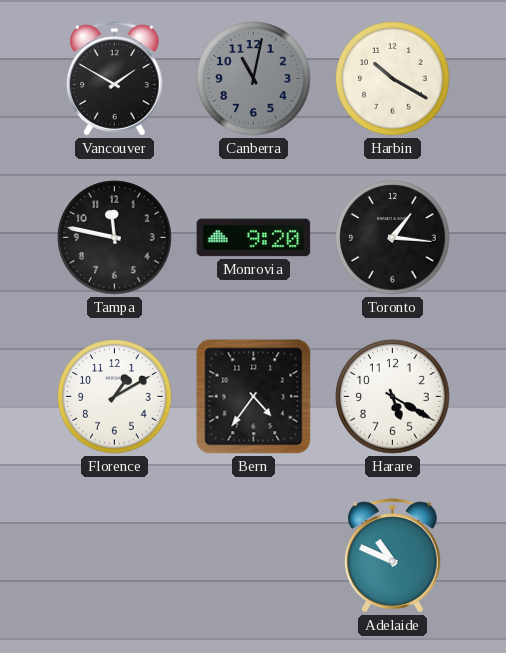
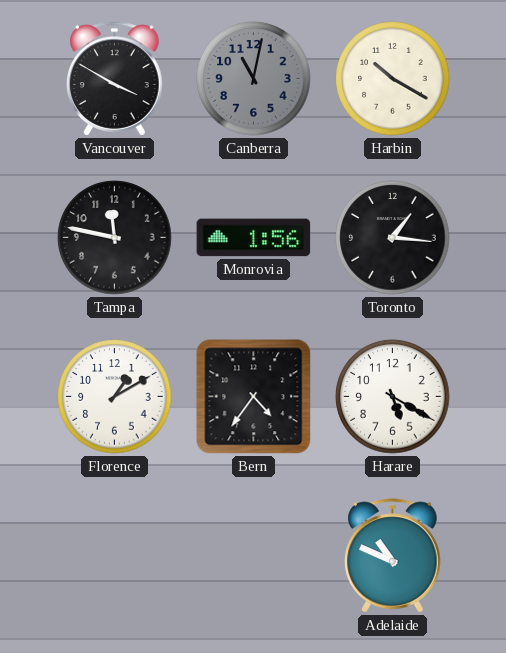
Vancouver: 1:50 -> 3:50
Monrovia: 9:20 -> 1:56
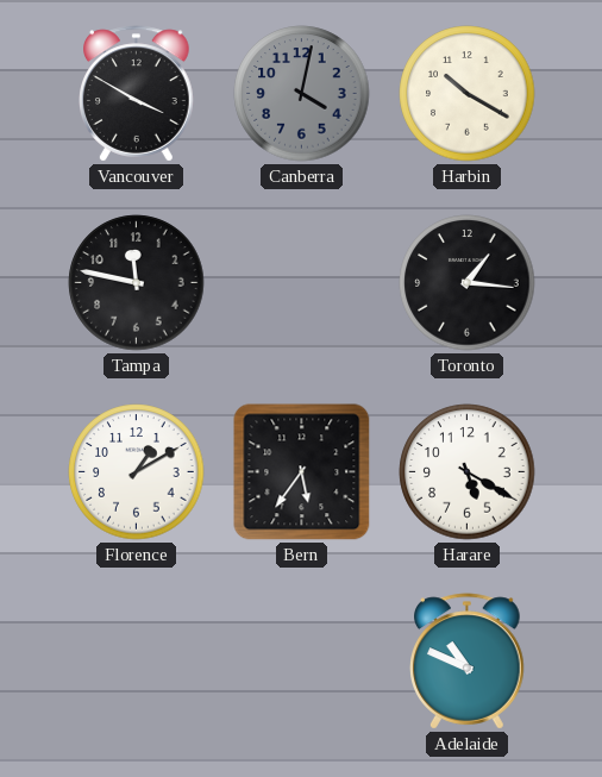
Canberra: 11:02 -> 4:02
Monrovia: 1:56 -> none
Bern: 4:36 -> 5:36
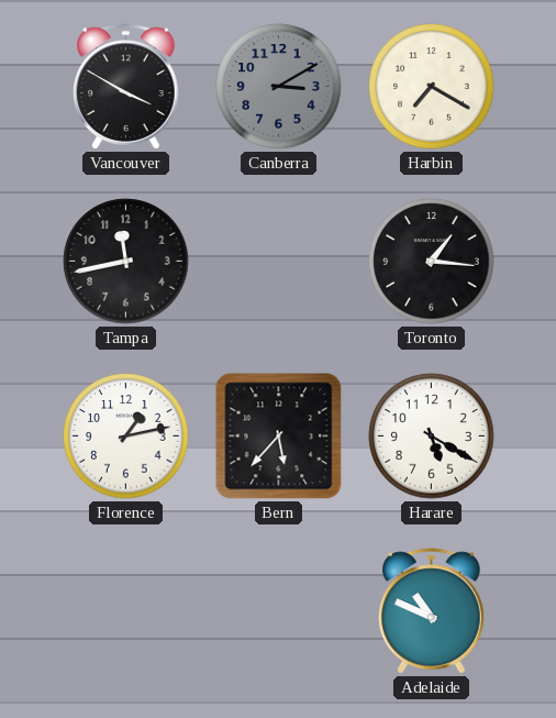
Canberra: 4:02 -> 3:10
Harbin: 10:20 -> 7:20
Tampa: 11:47 -> 11:43
Florence: 1:10 -> 1:13
Bern: 5:36 -> 5:37
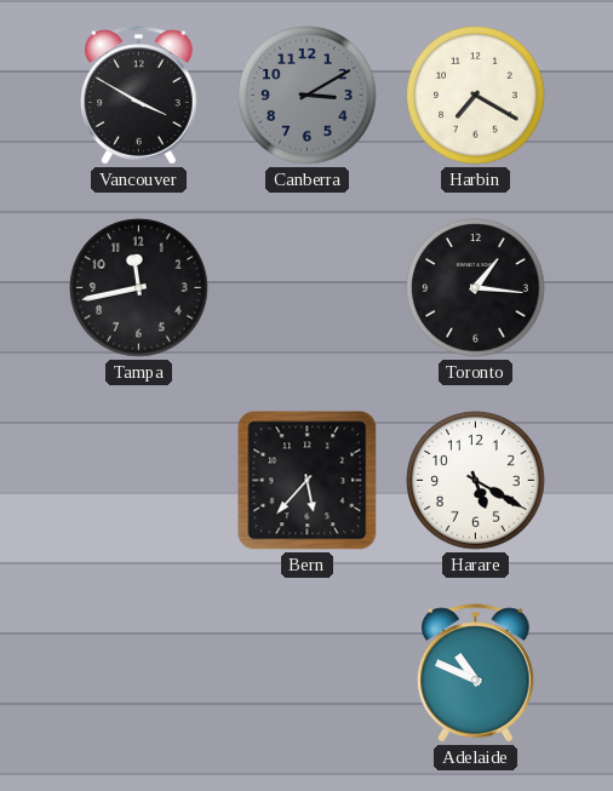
Florence: 1:13 -> none
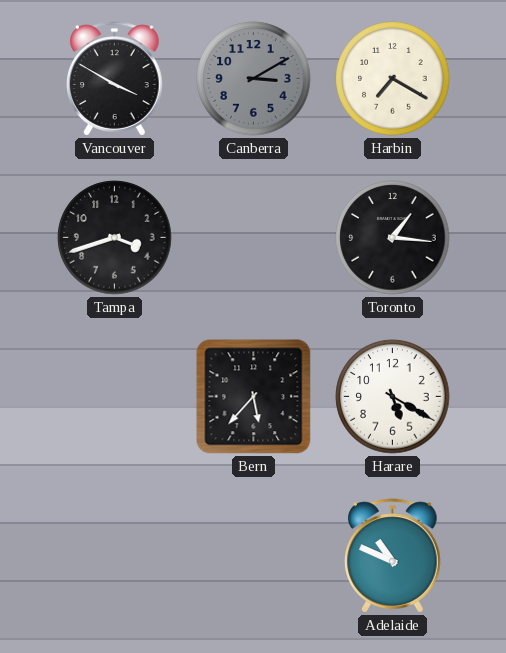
Tampa: 11:43 -> 3:42
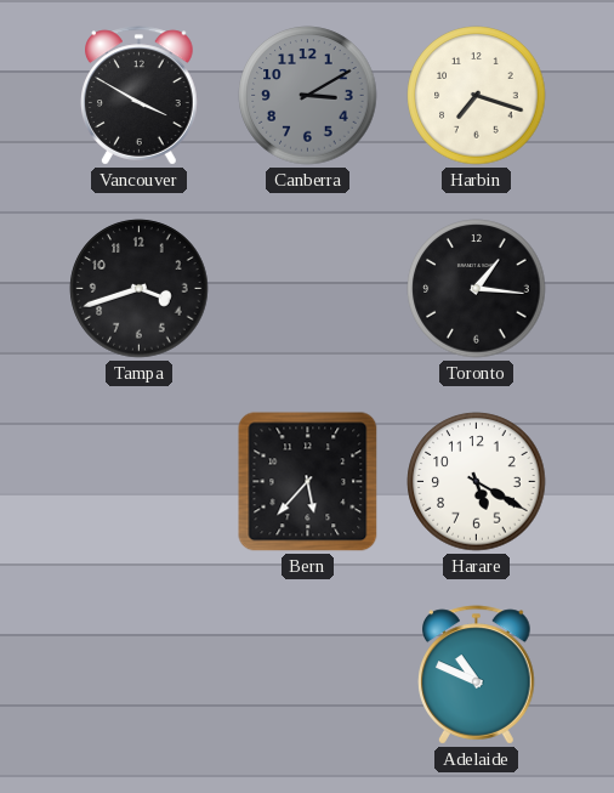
Harbin: 7:20 -> 7:18
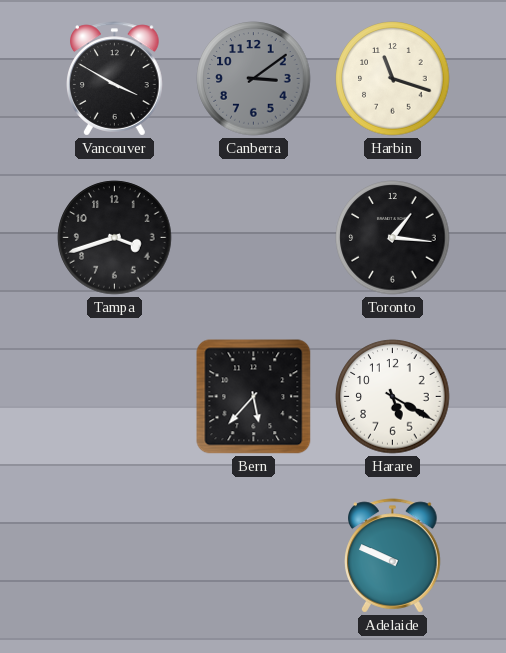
Canberra: 3:10 -> 3:09
Harbin: 7:18 -> 11:18
Adelaide: 10:49 -> 9:49
